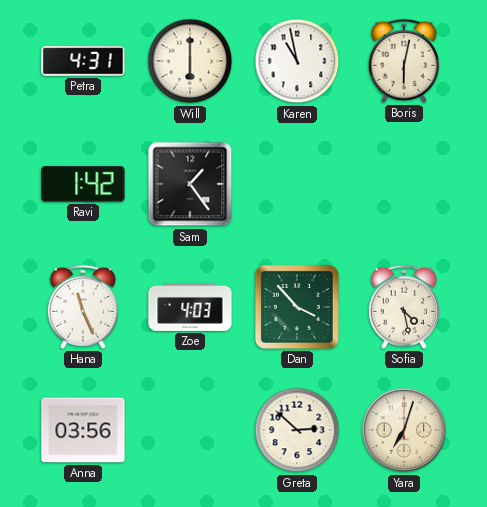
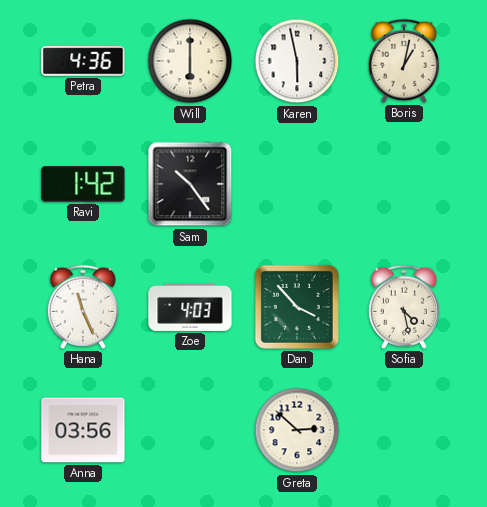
Petra: 4:31 -> 4:36
Karen: 10:58 -> 5:58
Boris: 6:02 -> 1:02
Sam: 1:24 -> 10:24
Yara: 7:03 -> none
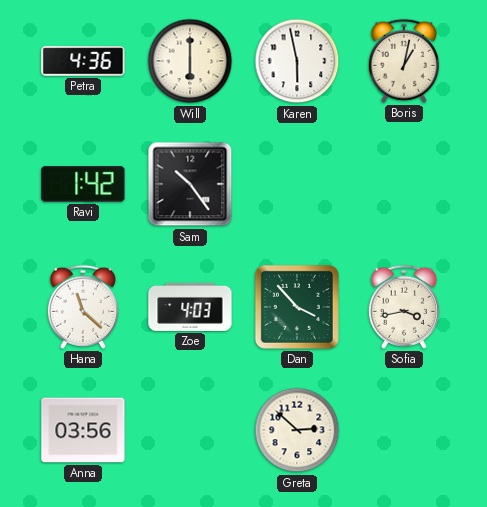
Hana: 11:26 -> 11:22
Sofia: 4:28 -> 3:43
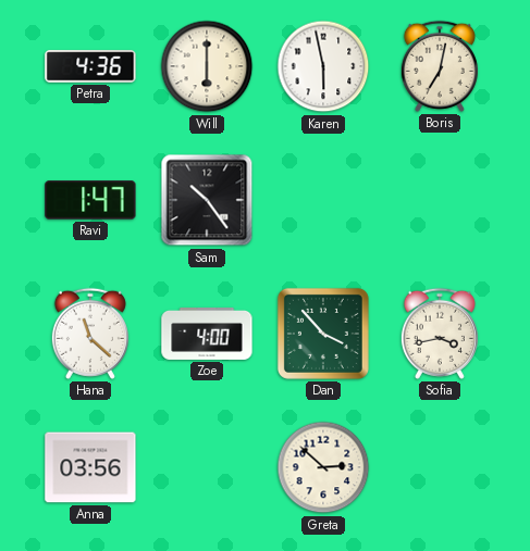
Boris: 1:02 -> 7:02
Ravi: 1:42 -> 1:47
Zoe: 4:03 -> 4:00
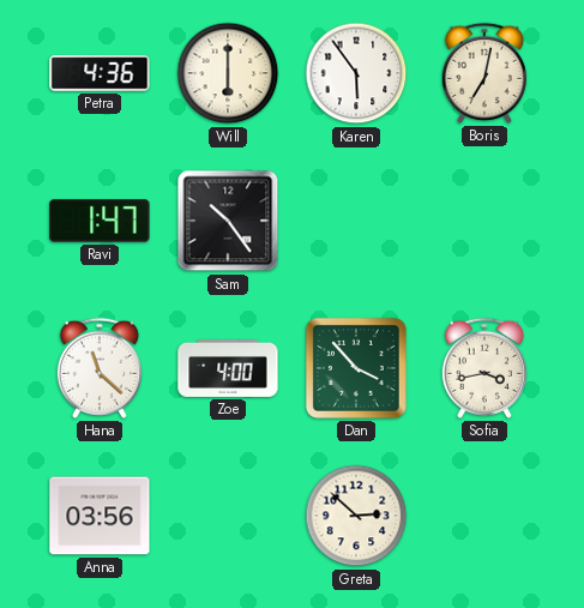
Karen: 5:58 -> 5:54
